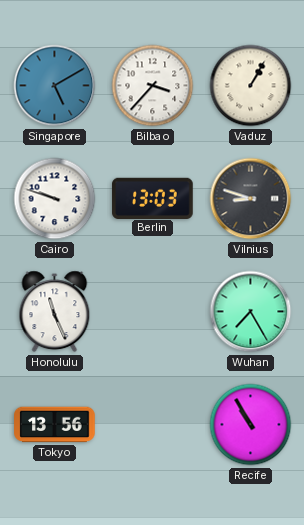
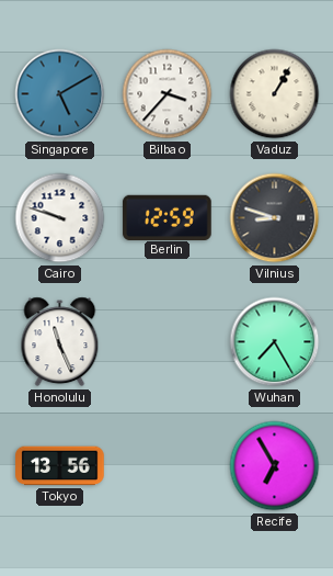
Berlin: 13:03 -> 12:59
Recife: 10:55 -> 6:55
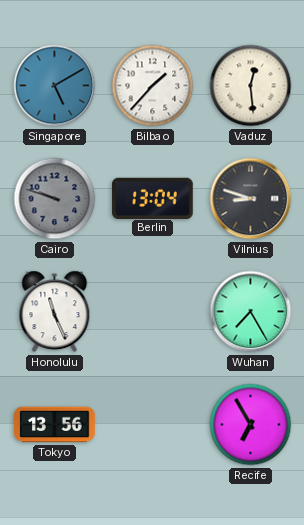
Bilbao: 3:37 -> 1:37
Vaduz: 1:05 -> 12:29
Cairo dial: white -> grey
Berlin: 12:59 -> 13:04
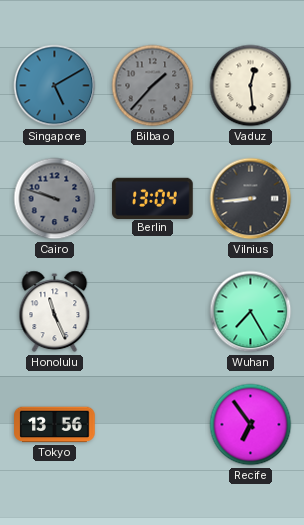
Bilbao dial: white -> grey
Vilnius: 8:48 -> 8:44
Recife: 6:55 -> 6:54
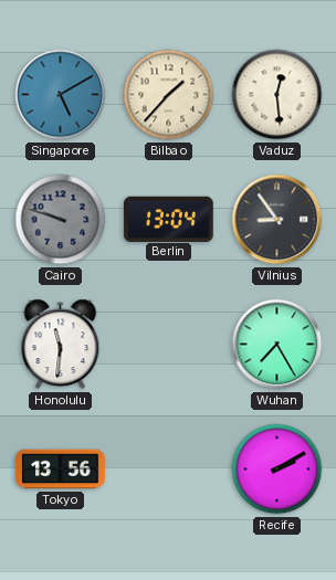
Bilbao dial: grey -> cream
Vilnius: 8:44 -> 8:54
Honolulu: 11:26 -> 11:31
Recife: 6:54 -> 2:10
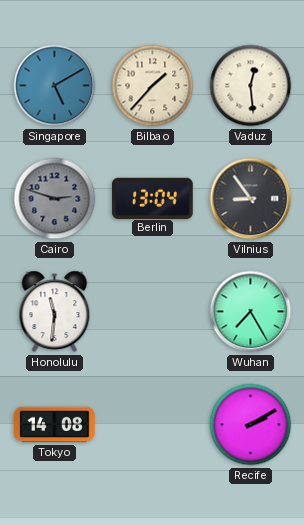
Cairo: 9:48 -> 2:48
Tokyo: 13:56 -> 14:08
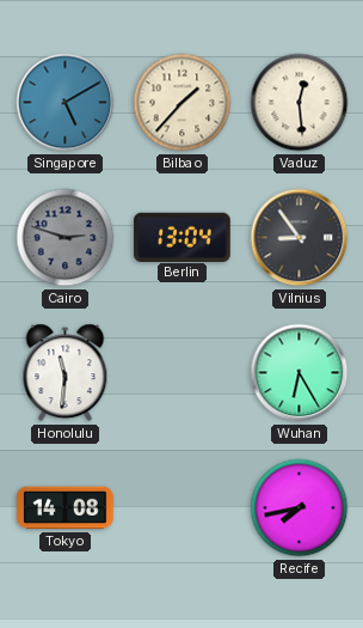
Wuhan: 7:25 -> 6:25
Recife: 2:10 -> 7:43
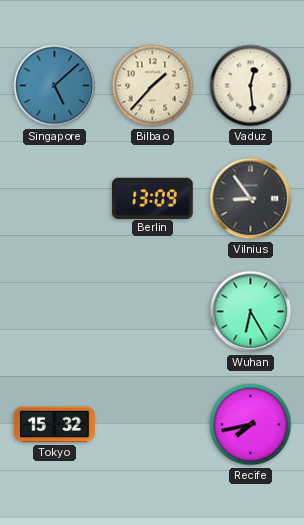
Singapore: 5:10 -> 5:08
Cairo: 2:48 -> none
Berlin: 13:04 -> 13:09
Honolulu: 11:31 -> none
Tokyo: 14:08 -> 15:32
